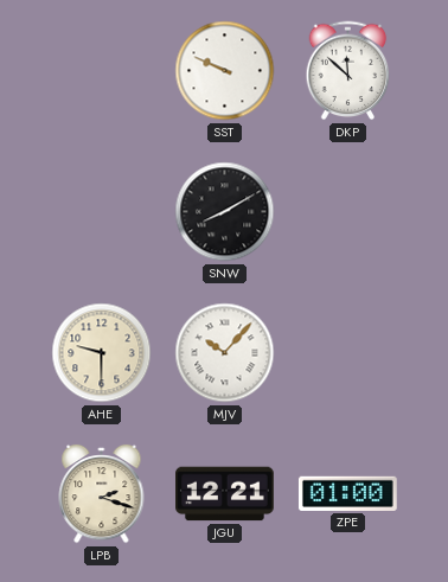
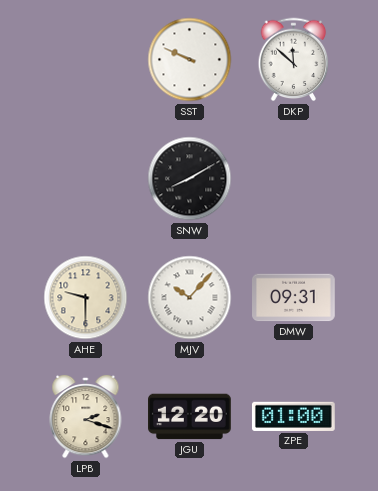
DMW: none -> 09:31
JGU: 12:21 -> 12:20
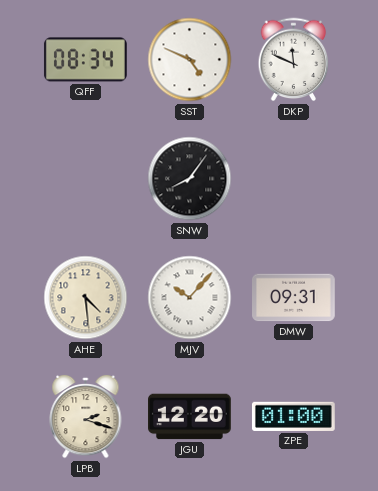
QFF: none -> 08:34
SST: 9:49 -> 4:49
DKP: 11:52 -> 11:49
SNW: 8:10 -> 8:06
AHE: 9:30 -> 4:29
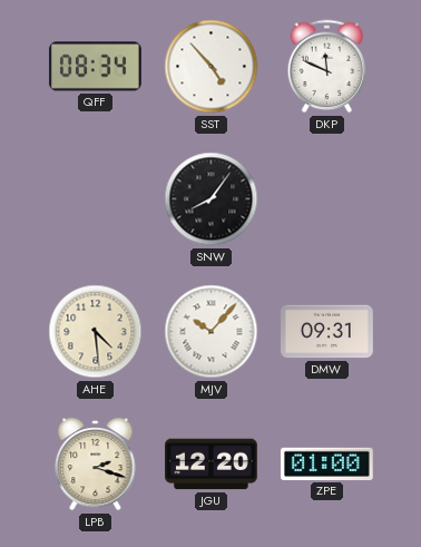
SST: 4:49 -> 4:53
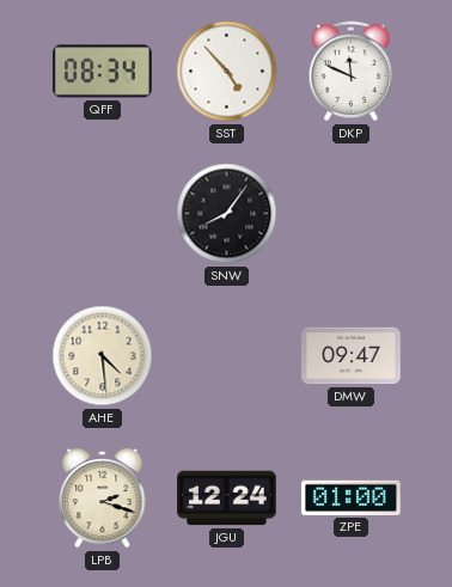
MJV: 10:07 -> none
DMW: 09:31 -> 09:47
JGU: 12:20 -> 12:24
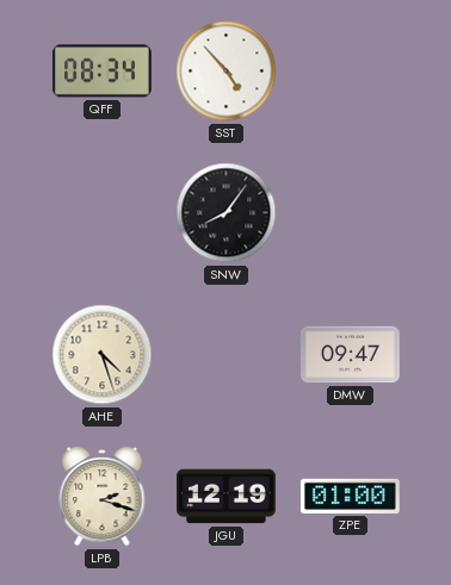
DKP: 11:49 -> none
AHE: 4:29 -> 4:27
JGU: 12:24 -> 12:19
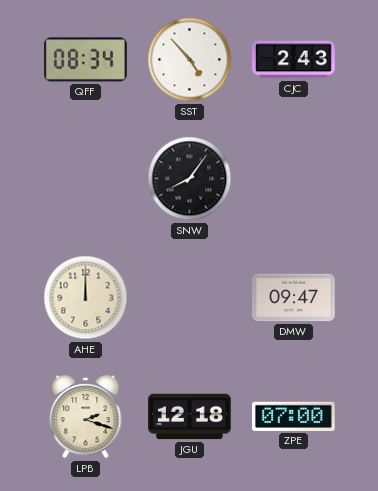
CJC: none -> 2:43
AHE: 4:27 -> 12:00
JGU: 12:19 -> 12:18
ZPE: 01:00 -> 07:00
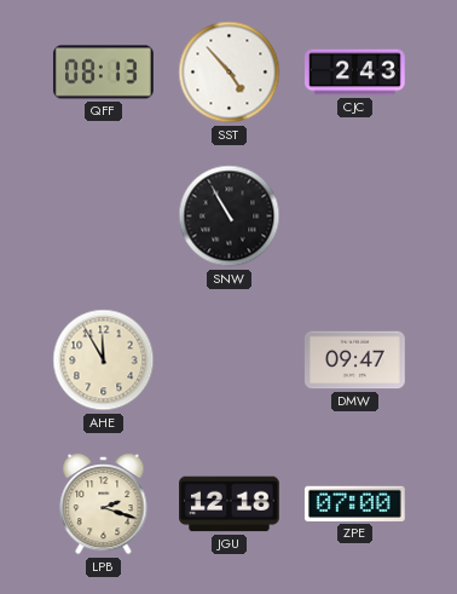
QFF: 08:34 -> 08:13
SNW: 8:06 -> 10:55
AHE: 12:00 -> 11:55
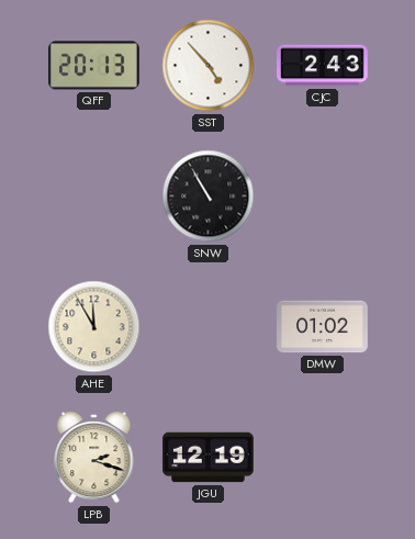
QFF: 08:13 -> 20:13
DMW: 09:47 -> 01:02
JGU: 12:18 -> 12:19
ZPE: 07:00 -> none
